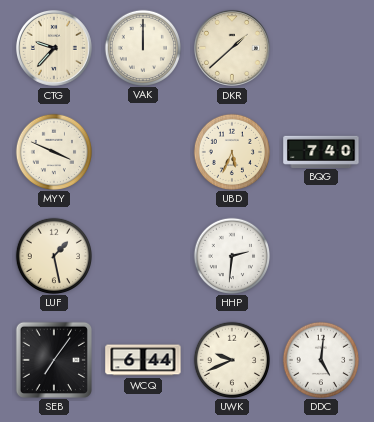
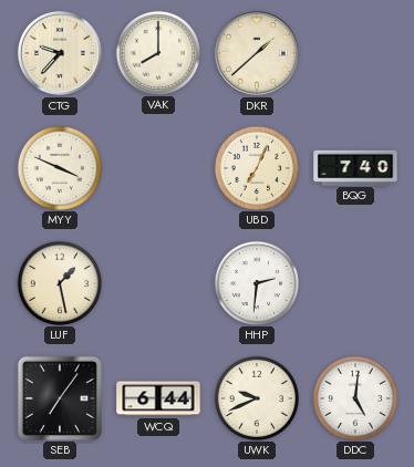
VAK: 12:00 -> 8:00
UBD: 5:34 -> 7:04
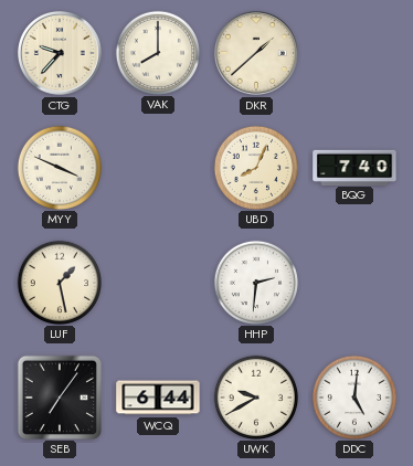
UBD: 7:04 -> 8:04
UWK: 9:41 -> 9:40
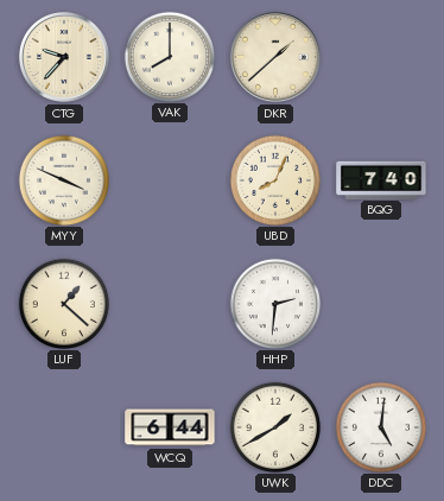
LUF: 1:28 -> 1:22
SEB: 7:06 -> none
UWK: 9:40 -> 1:40
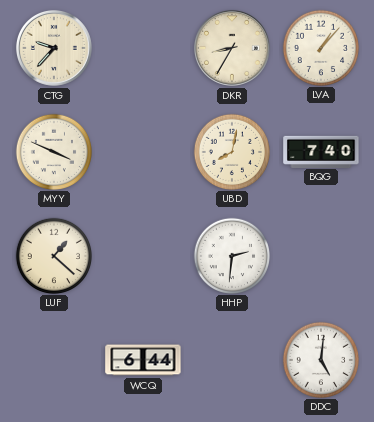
VAK: 8:00 -> none
DKR: 1:38 -> 8:35
LVA: none -> 1:07
UBD: 8:04 -> 8:02
UWK: 1:40 -> none
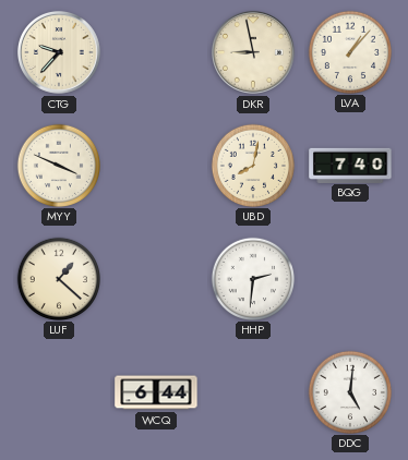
DKR: 8:35 -> 8:58
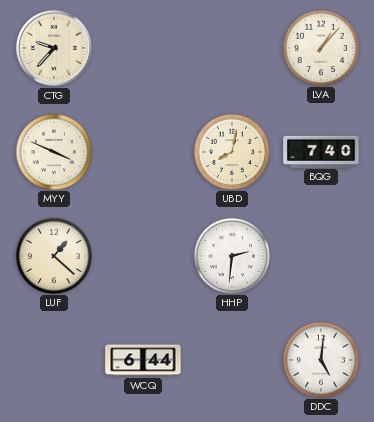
DKR: 8:58 -> none
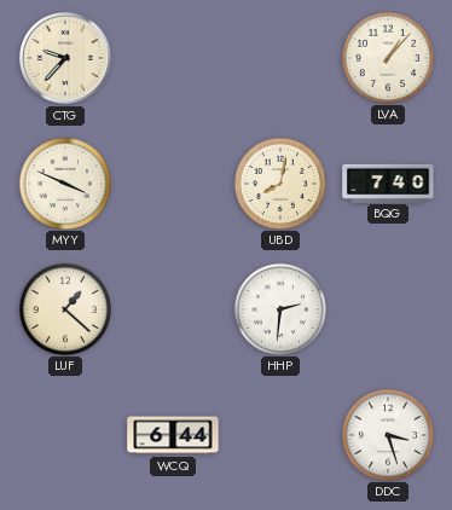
DDC: 5:01 -> 3:27
